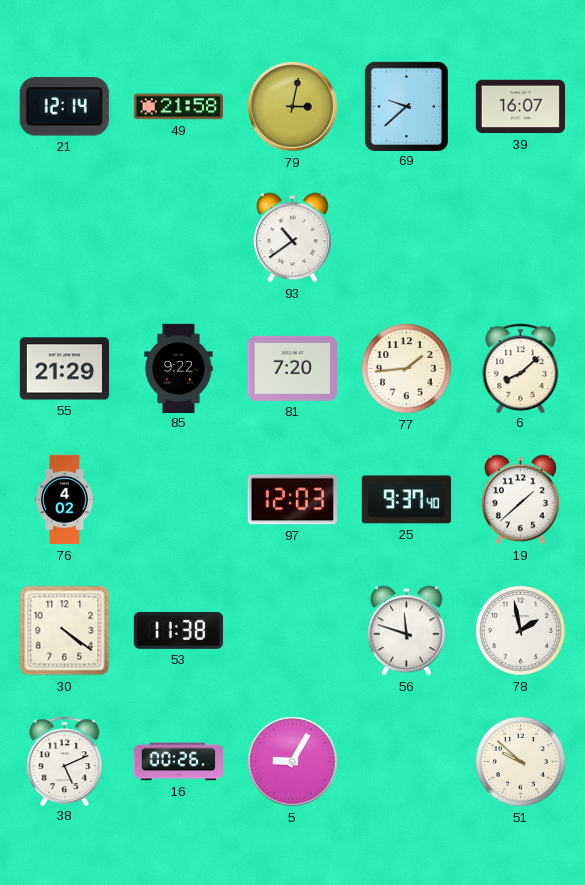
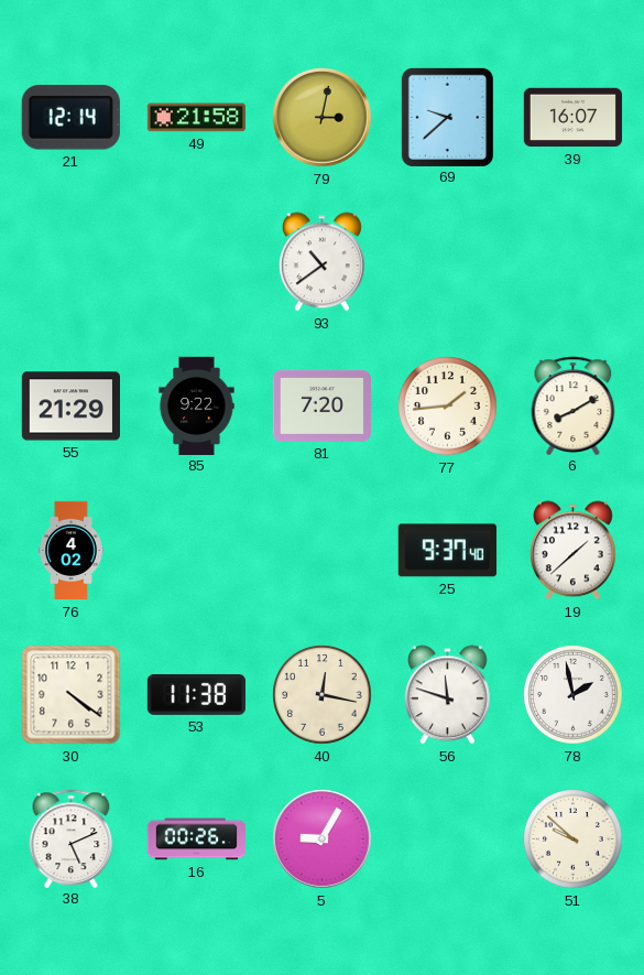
6: 8:08 -> 8:10
97: 12:03 -> none
40: none -> 12:17
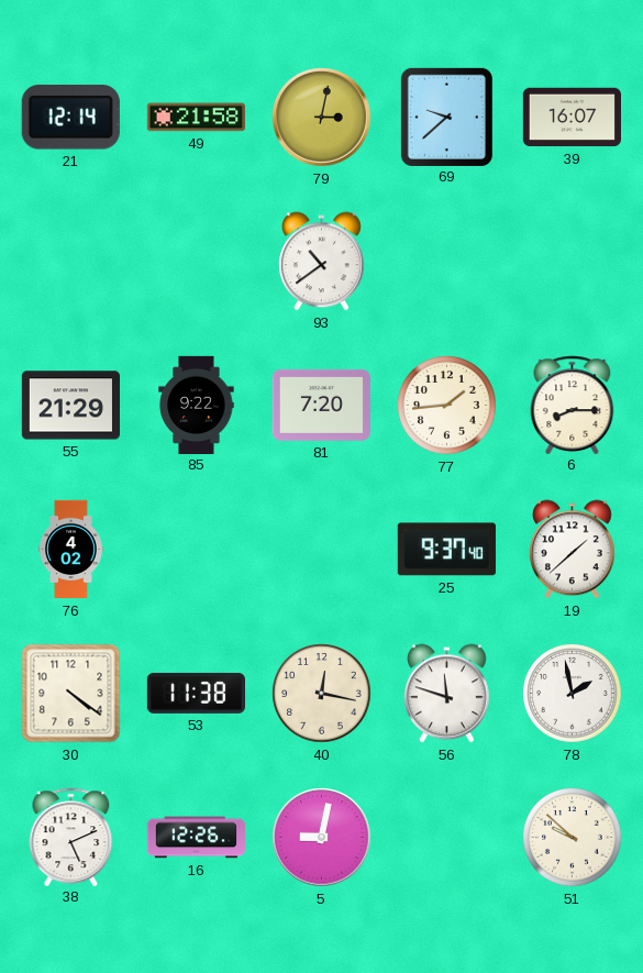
6: 8:10 -> 8:15
16: 00:26 -> 12:26
5: 9:05 -> 9:02
